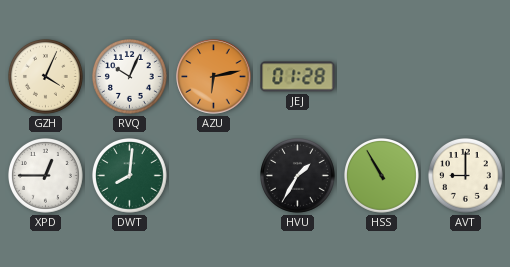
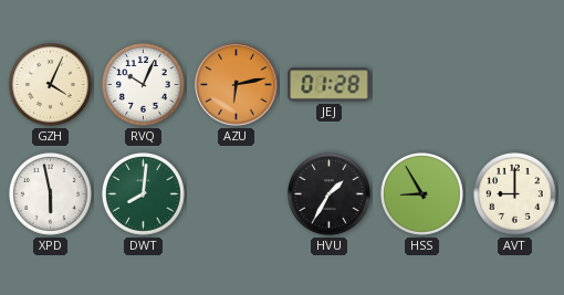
XPD: 12:45 -> 5:58
HSS: 10:55 -> 8:55
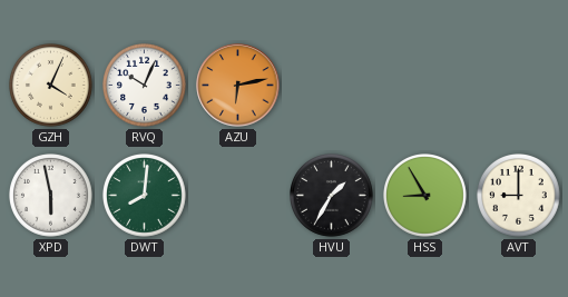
JEJ: 01:28 -> none
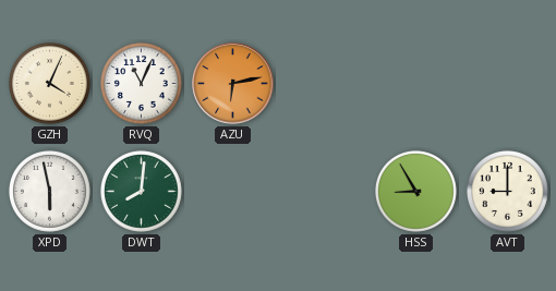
RVQ: 10:04 -> 11:04
HVU: 1:35 -> none
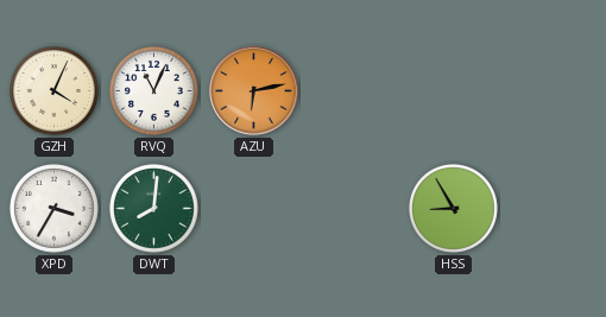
XPD: 5:58 -> 3:35
AVT: 9:00 -> none
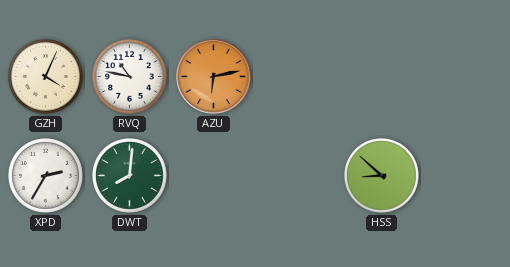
RVQ: 11:04 -> 10:47
XPD: 3:35 -> 2:35
HSS: 8:55 -> 8:52
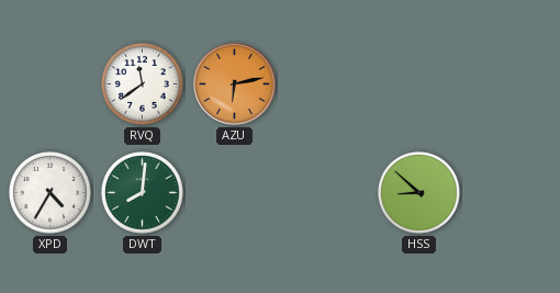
GZH: 4:04 -> none
RVQ: 10:47 -> 11:39
XPD: 2:35 -> 4:35
